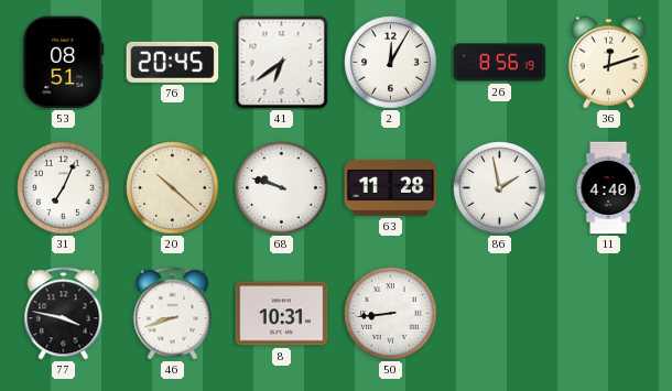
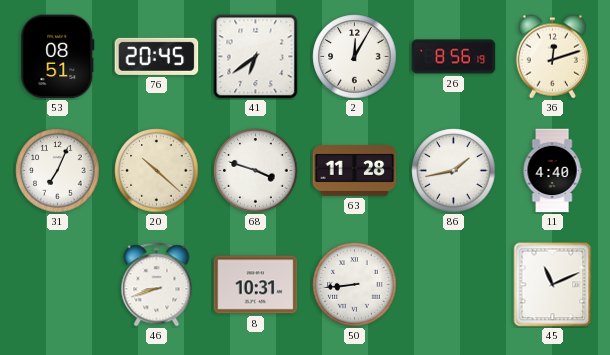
68: 9:48 -> 3:48
86: 1:58 -> 1:43
77: 3:47 -> none
45: none -> 11:11
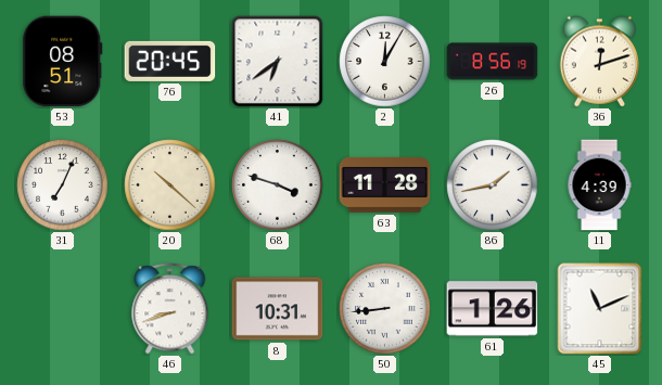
11: 4:40 -> 4:39
61: none -> 1:26
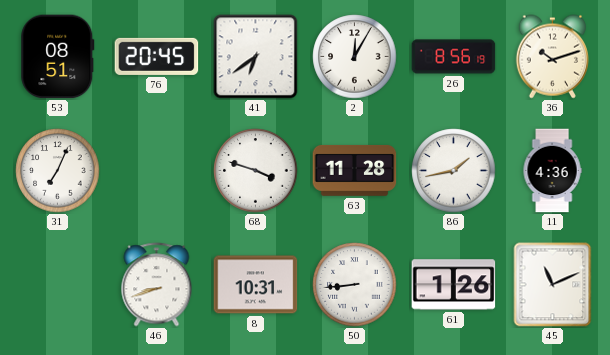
36: 12:12 -> 10:12
20: 10:22 -> none
11: 4:39 -> 4:36
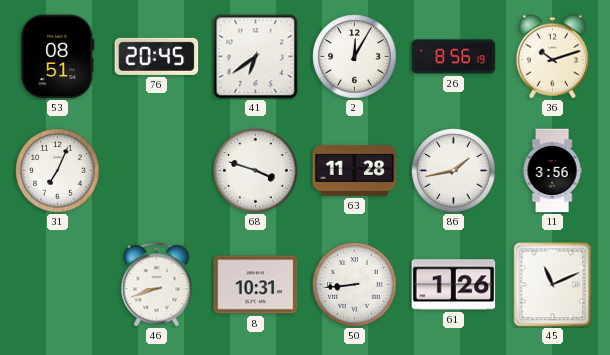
11: 4:36 -> 3:56
